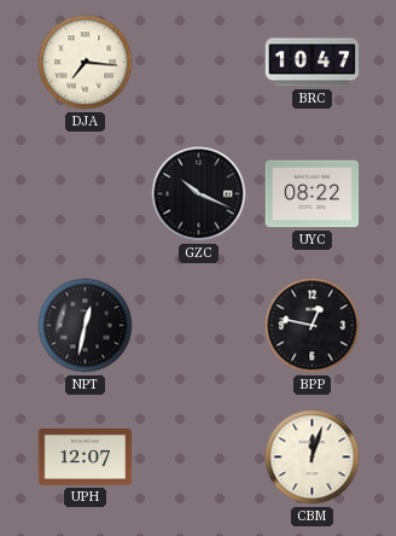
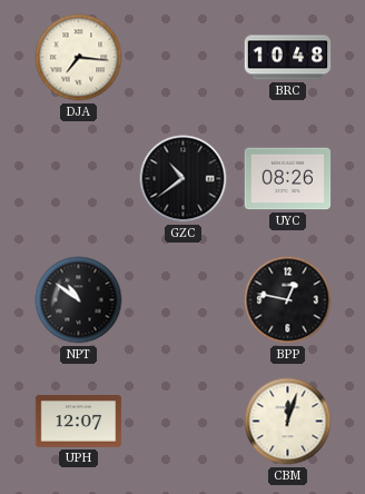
BRC: 10:47 -> 10:48
GZC: 10:19 -> 10:39
UYC: 08:22 -> 08:26
NPT: 12:32 -> 10:51
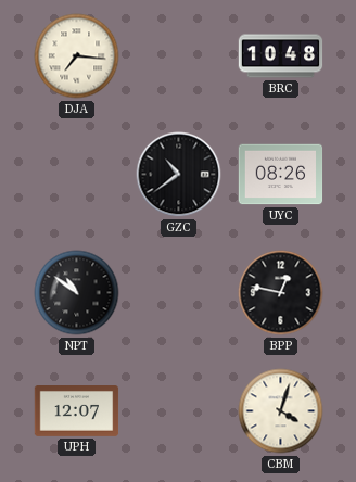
CBM: 12:03 -> 4:03
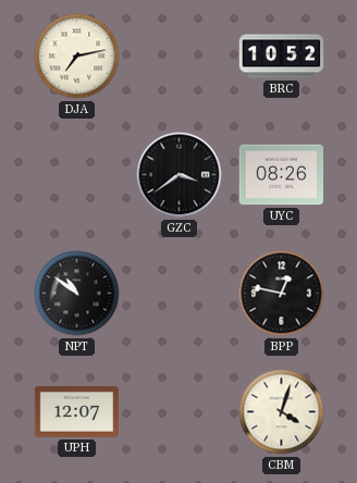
DJA: 7:16 -> 7:13
BRC: 10:48 -> 10:52
GZC: 10:39 -> 3:39
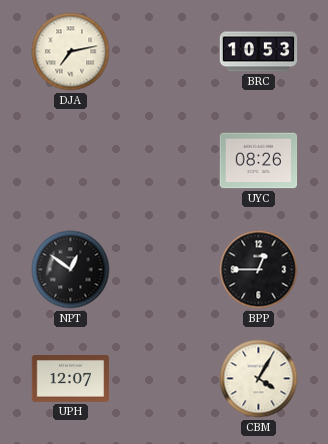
BRC: 10:52 -> 10:53
GZC: 3:39 -> none
NPT: 10:51 -> 12:51
BPP: 12:47 -> 12:45
CBM: 4:03 -> 4:05
